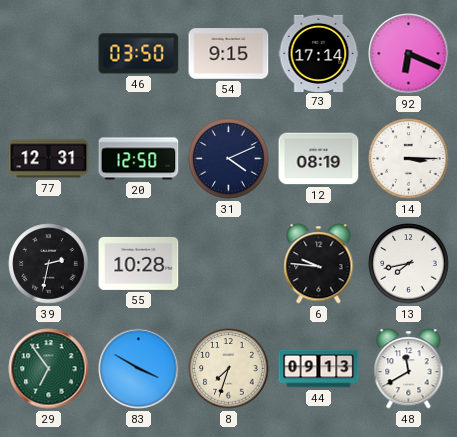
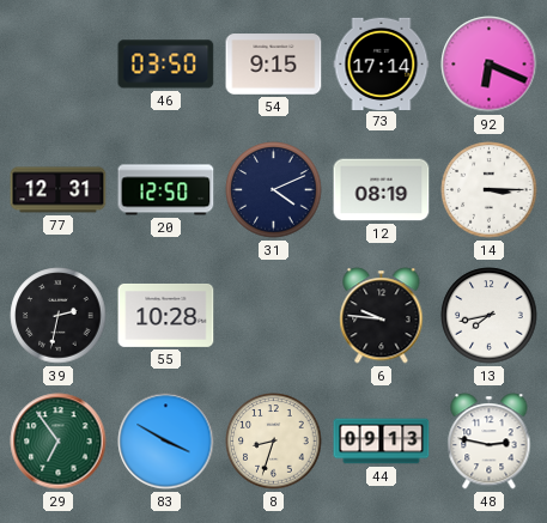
8: 7:33 -> 8:33
48: 11:40 -> 2:47
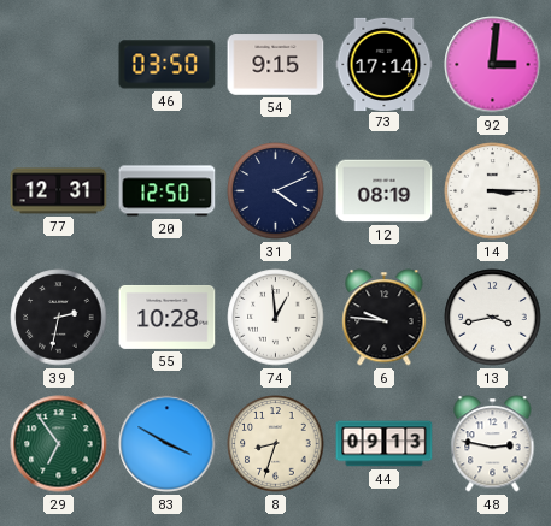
92: 6:19 -> 3:01
74: none -> 12:59
13: 7:43 -> 3:43
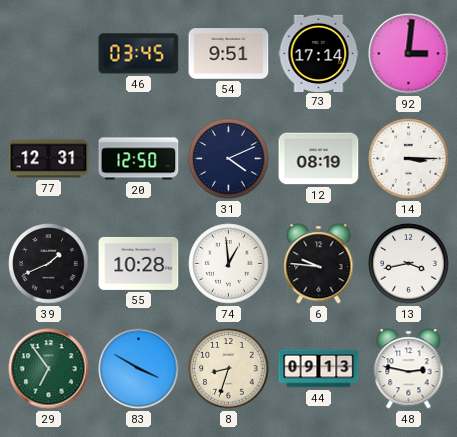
46: 03:50 -> 03:45
54: 9:15 -> 9:51
39: 2:32 -> 1:41
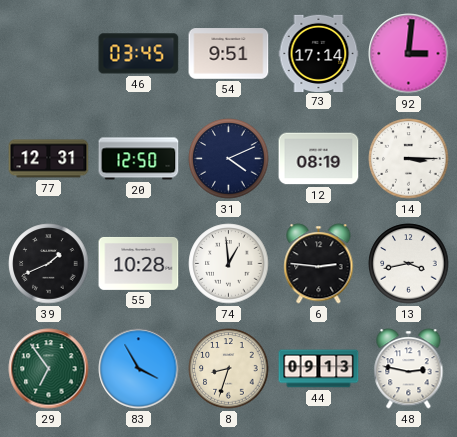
6: 9:46 -> 2:46
83: 3:50 -> 3:55
